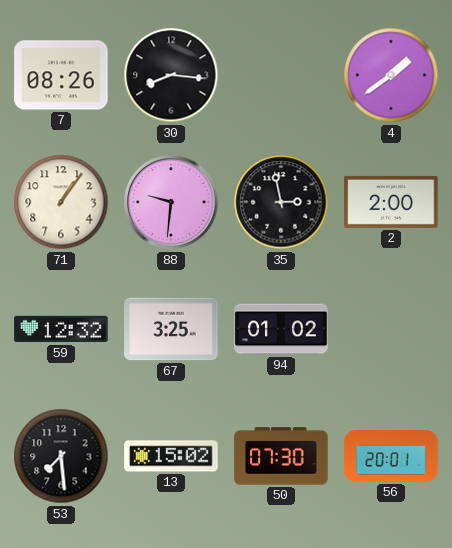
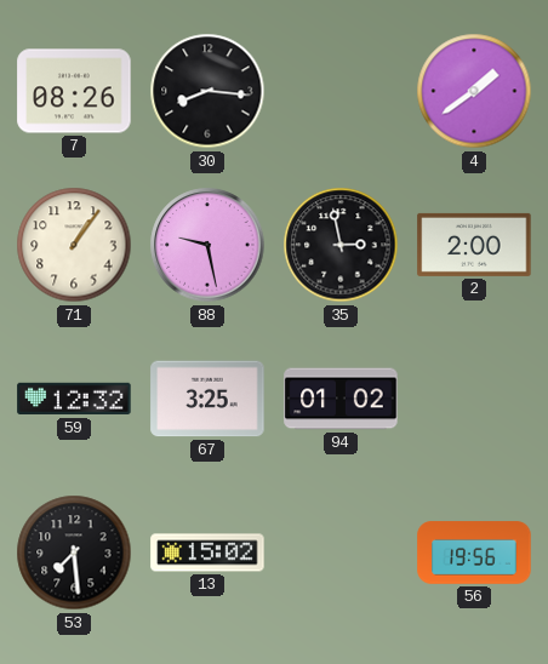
88: 9:31 -> 9:28
50: 07:30 -> none
56: 20:01 -> 19:56
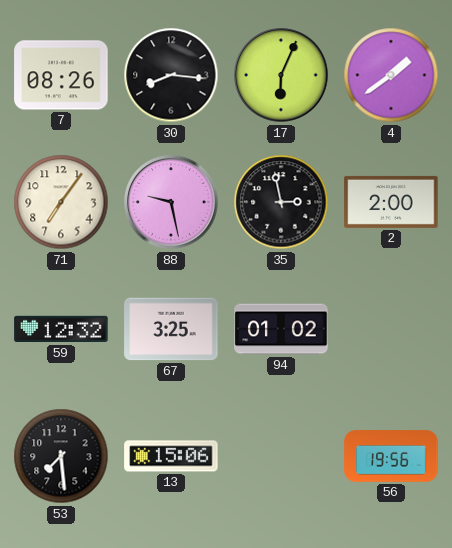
17: none -> 6:04
71: 1:06 -> 7:06
13: 15:02 -> 15:06
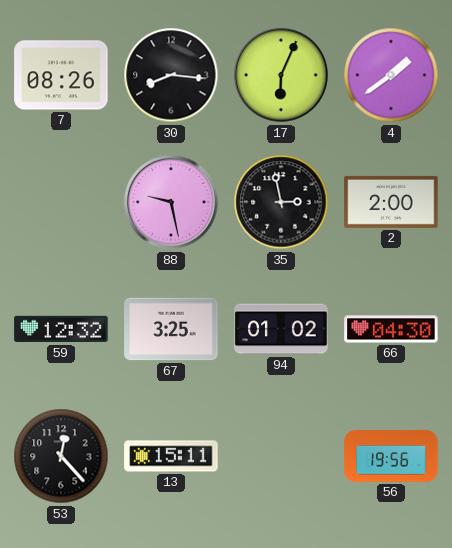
71: 7:06 -> none
66: none -> 04:30
53: 7:29 -> 12:23
13: 15:06 -> 15:11
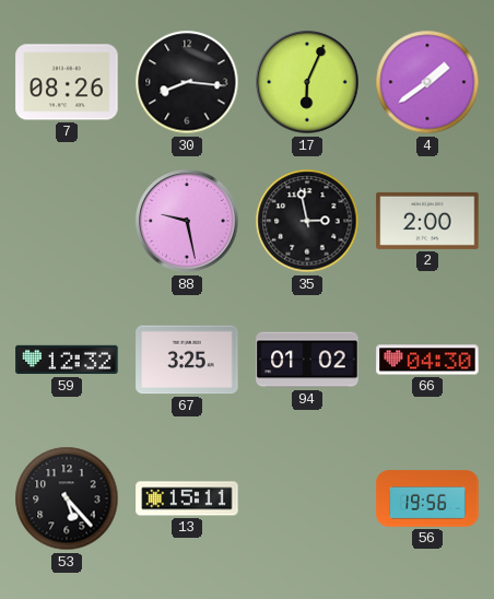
53: 12:23 -> 5:23
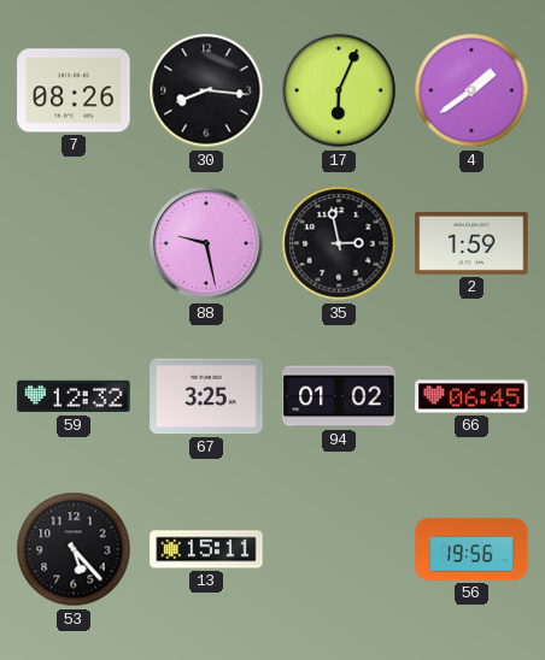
2: 2:00 -> 1:59
66: 04:30 -> 06:45
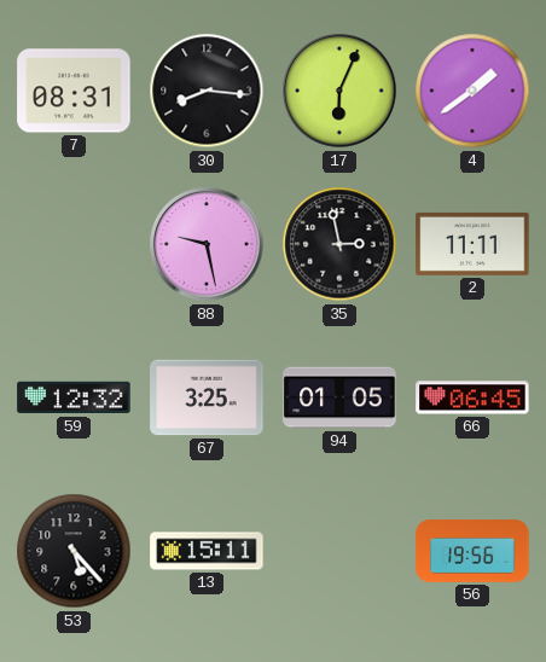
7: 08:26 -> 08:31
2: 1:59 -> 11:11
94: 01:02 -> 01:05
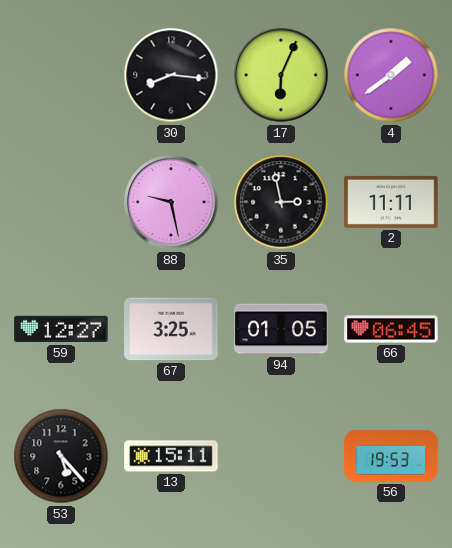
7: 08:31 -> none
59: 12:32 -> 12:27
56: 19:56 -> 19:53
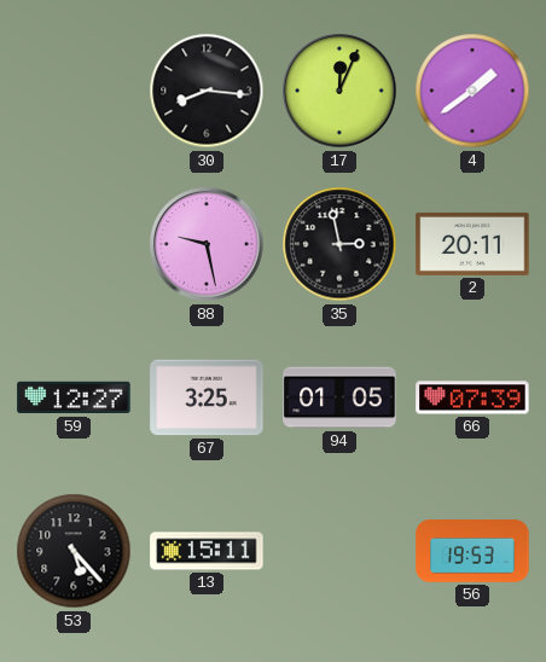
17: 6:04 -> 12:04
2: 11:11 -> 20:11
66: 06:45 -> 07:39
